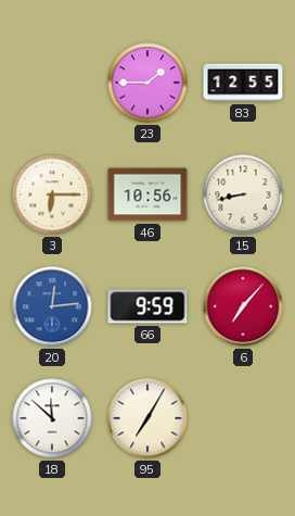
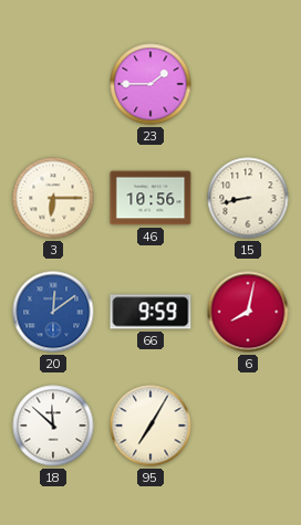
83: 12:55 -> none
20: 12:14 -> 12:09
6: 7:07 -> 8:02
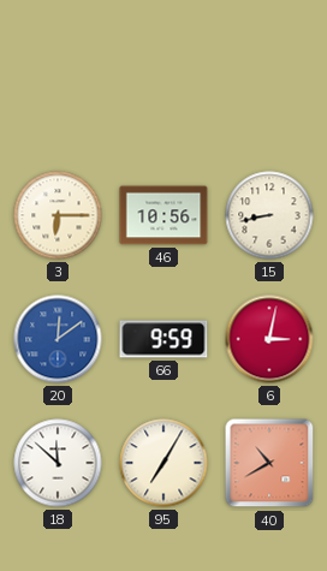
23: 1:45 -> none
6: 8:02 -> 3:02
40: none -> 10:40
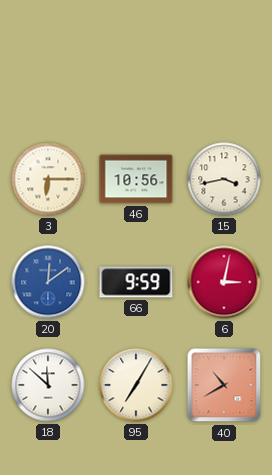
15: 8:43 -> 3:43
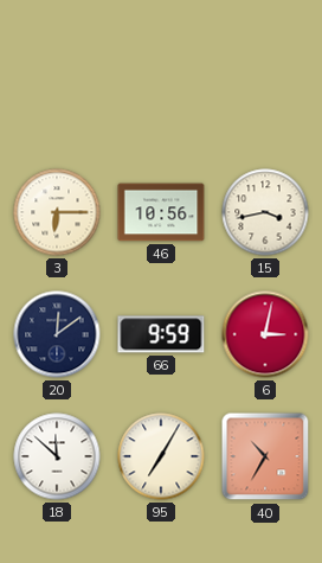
20 dial: blue -> navy
40: 10:40 -> 10:35
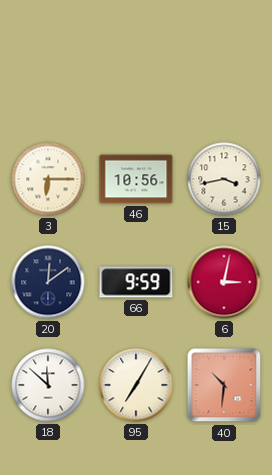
40: 10:35 -> 10:31
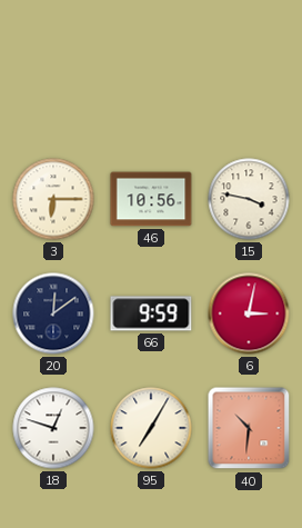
15: 3:43 -> 3:47
18: 11:52 -> 12:48
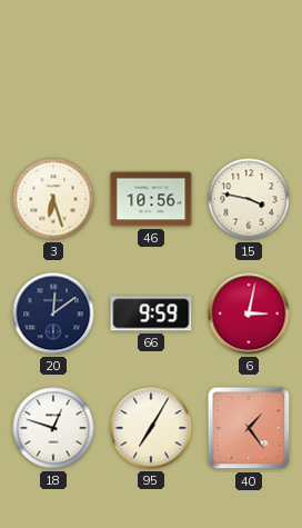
3: 6:15 -> 6:27
40: 10:31 -> 1:24
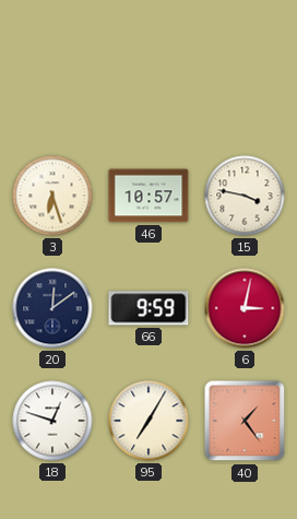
46: 10:56 -> 10:57
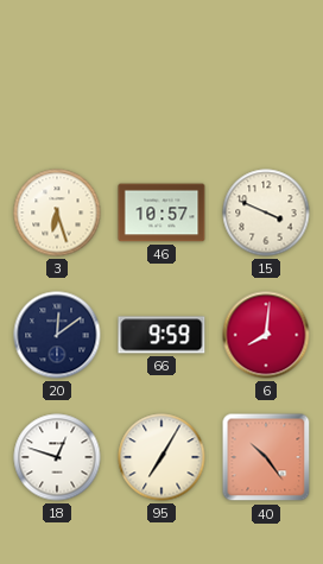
15: 3:47 -> 3:49
6: 3:02 -> 8:01
40: 1:24 -> 10:24
